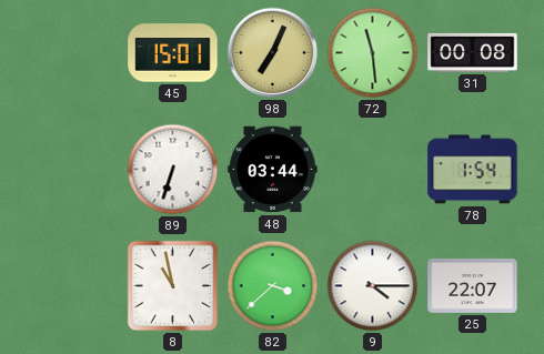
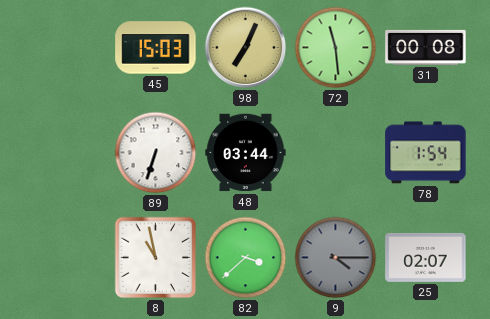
45: 15:01 -> 15:03
9 dial: white -> grey
25: 22:07 -> 02:07
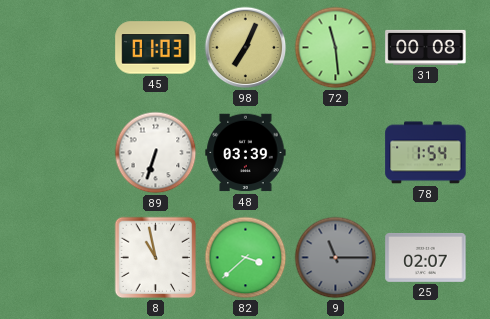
45: 15:03 -> 01:03
48: 03:44 -> 03:39
9: 4:15 -> 11:15
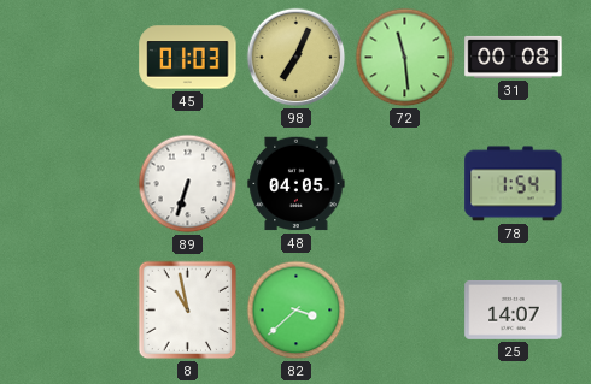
48: 03:39 -> 04:05
9: 11:15 -> none
25: 02:07 -> 14:07
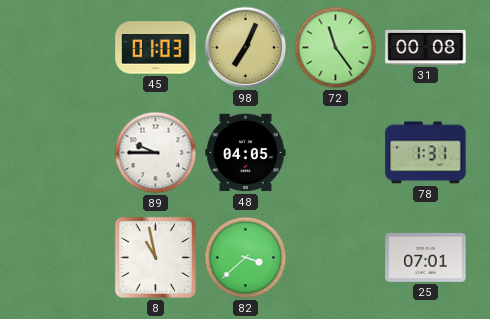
72: 11:29 -> 11:24
89: 6:33 -> 9:45
78: 1:54 -> 1:31
25: 14:07 -> 07:01
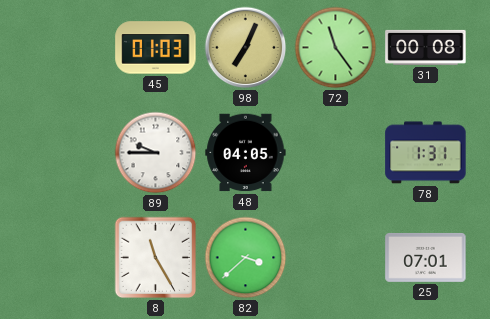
8: 10:58 -> 11:25
